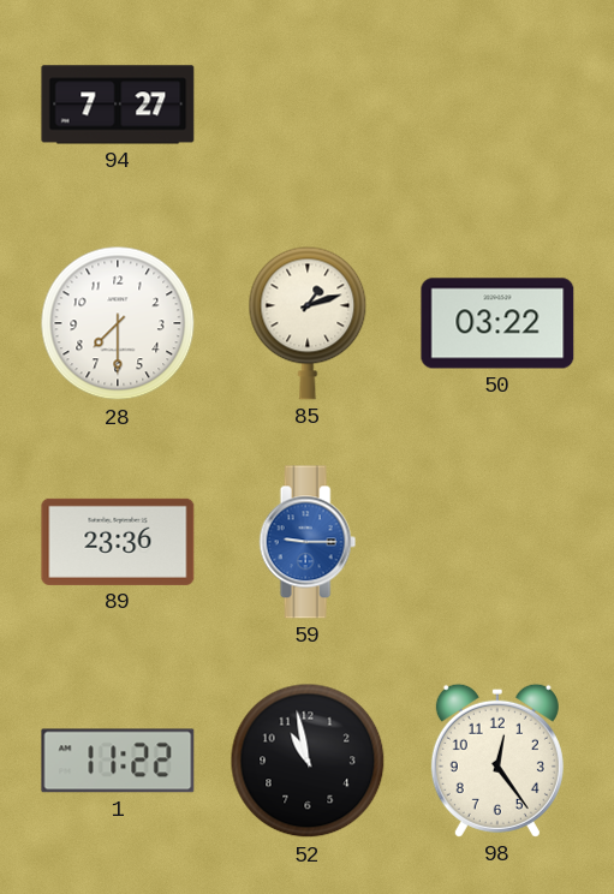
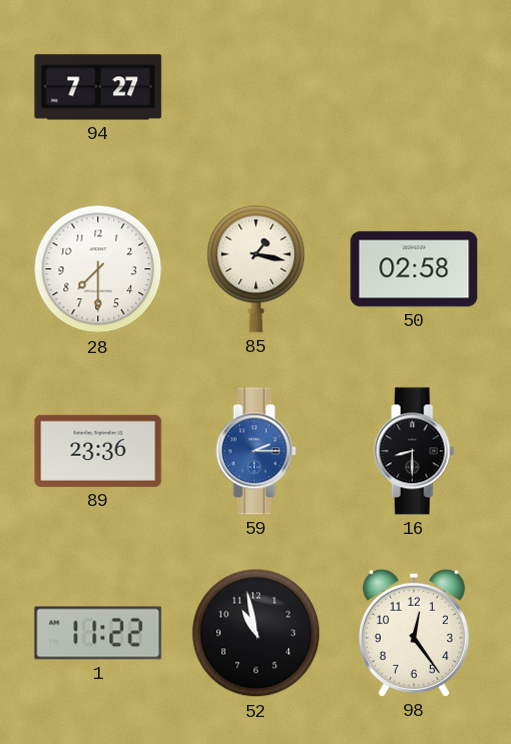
85: 1:12 -> 1:17
50: 03:22 -> 02:58
59: 9:15 -> 2:15
16: none -> 8:30
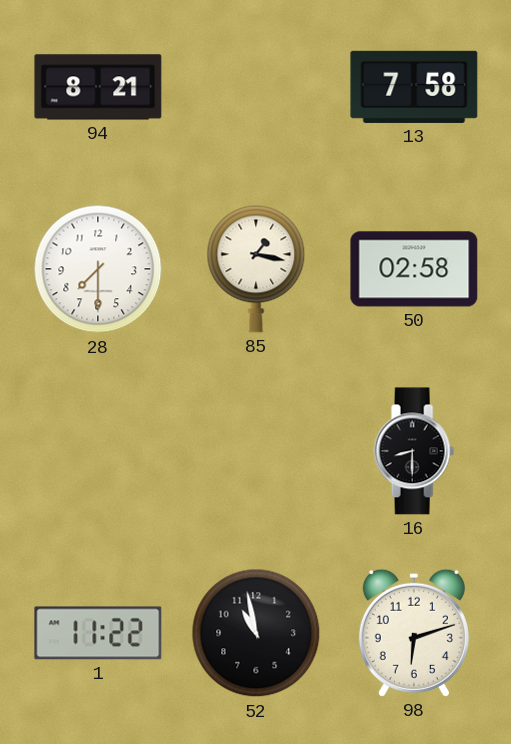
94: 7:27 -> 8:21
13: none -> 7:58
89: 23:36 -> none
59: 2:15 -> none
98: 12:24 -> 6:12
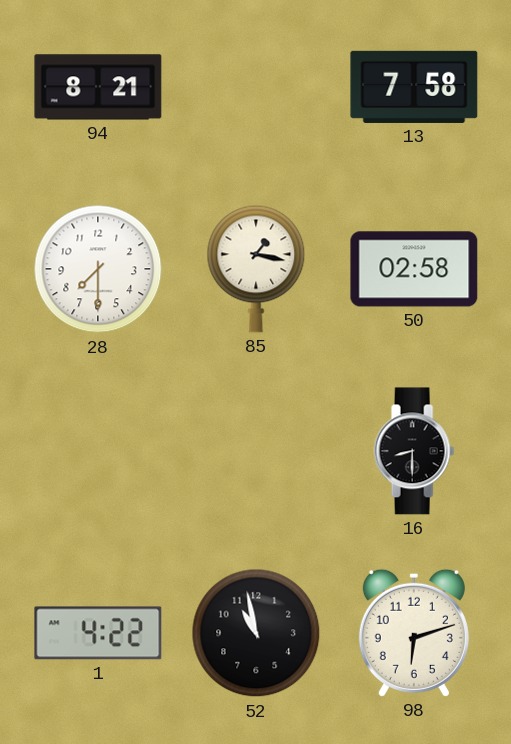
1: 11:22 -> 4:22
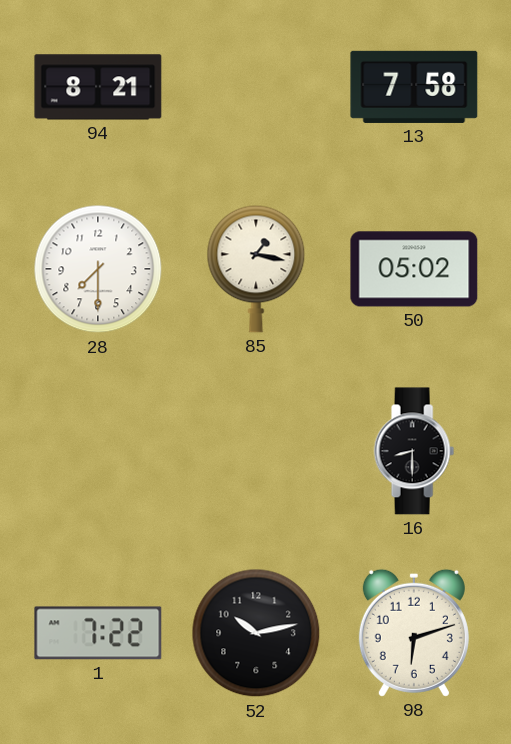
50: 02:58 -> 05:02
1: 4:22 -> 7:22
52: 10:58 -> 10:13
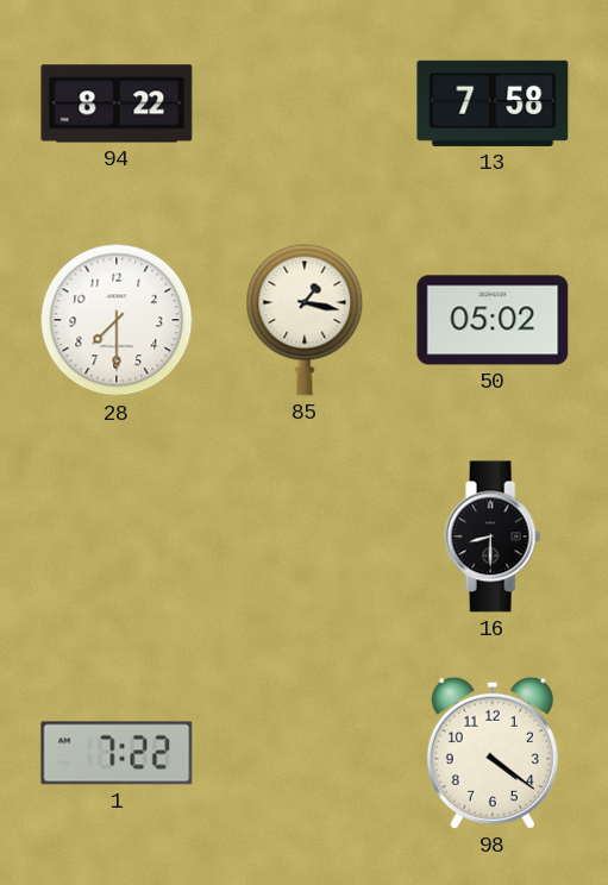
94: 8:21 -> 8:22
52: 10:13 -> none
98: 6:12 -> 4:21
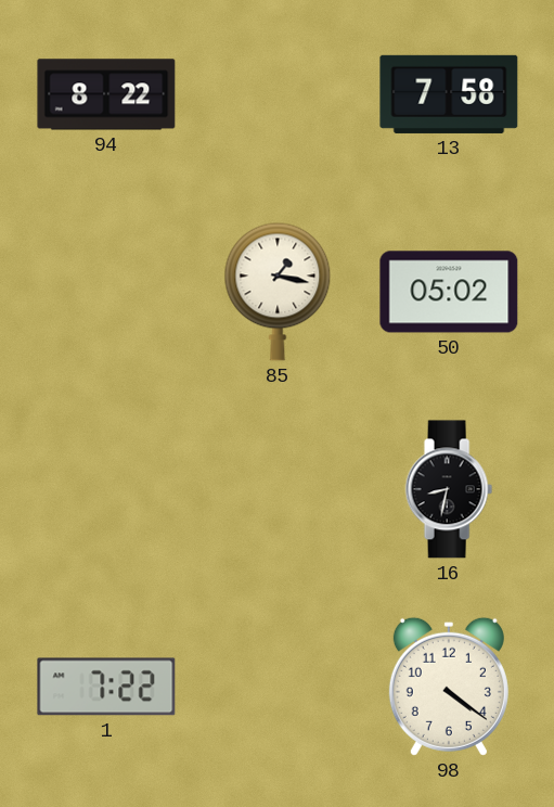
28: 7:30 -> none
16: 8:30 -> 8:32
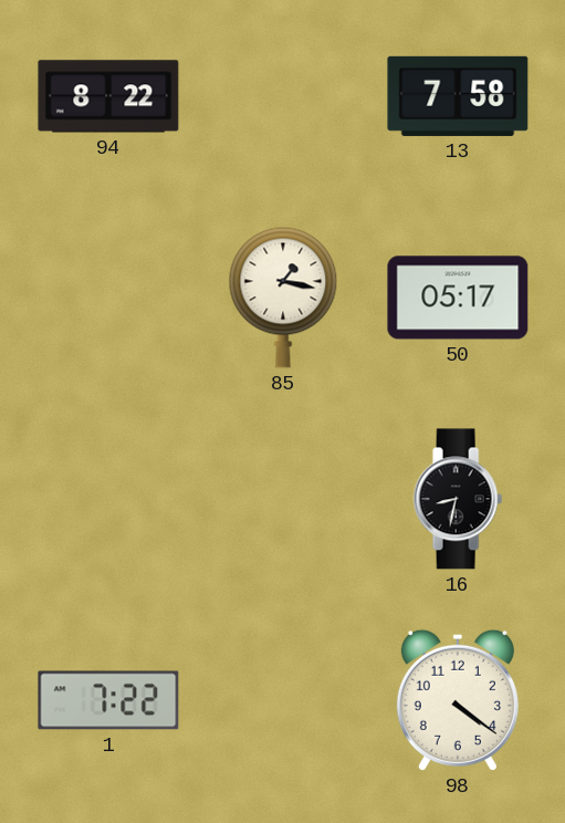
50: 05:02 -> 05:17
